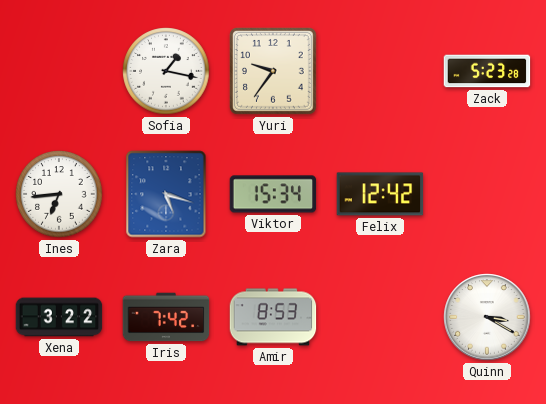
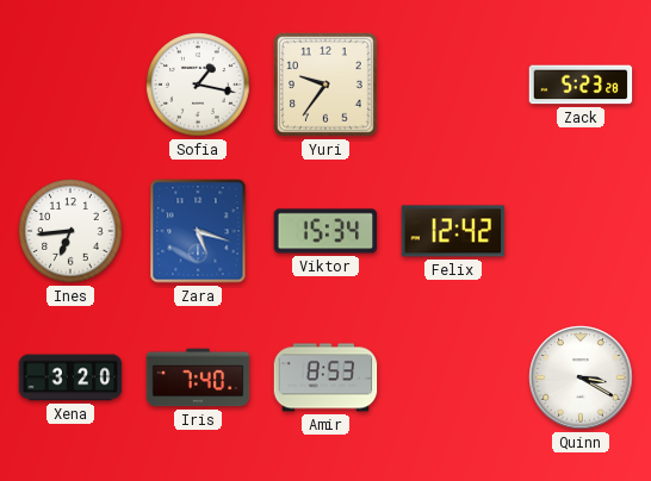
Xena: 3:22 -> 3:20
Iris: 7:42 -> 7:40
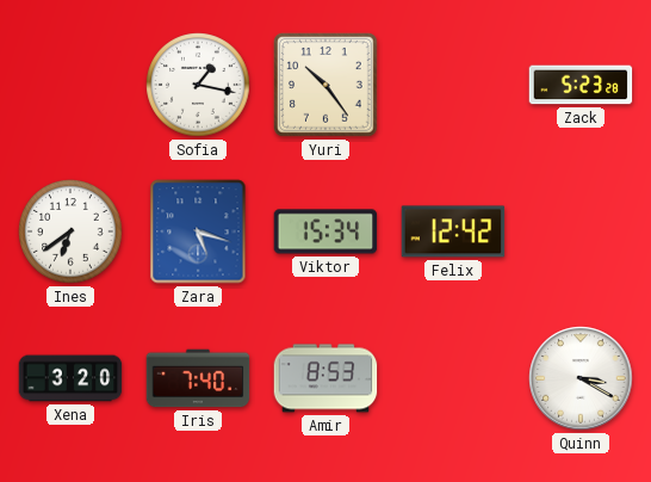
Yuri: 9:36 -> 10:24
Ines: 6:44 -> 6:39
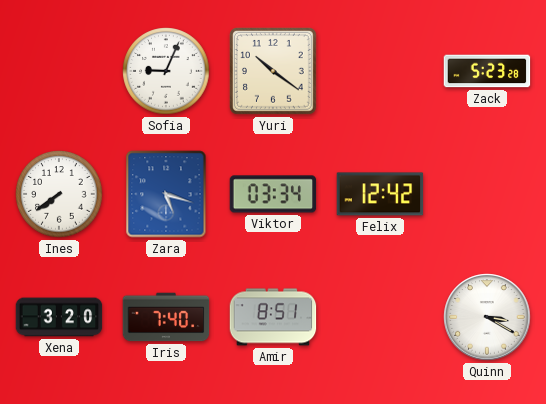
Sofia: 1:17 -> 9:04
Yuri: 10:24 -> 10:21
Ines: 6:39 -> 7:39
Viktor: 15:34 -> 03:34
Amir: 8:53 -> 8:51
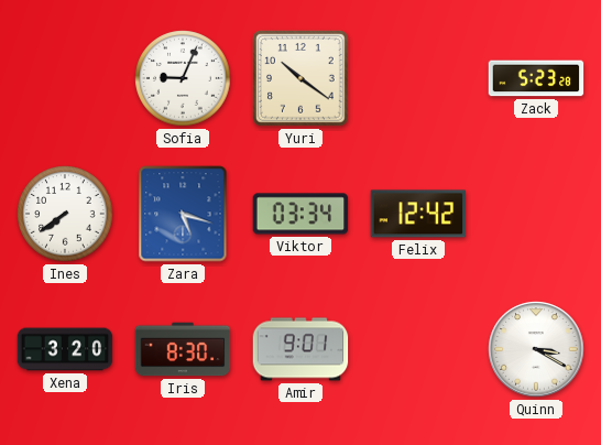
Iris: 7:40 -> 8:30
Amir: 8:51 -> 9:01
